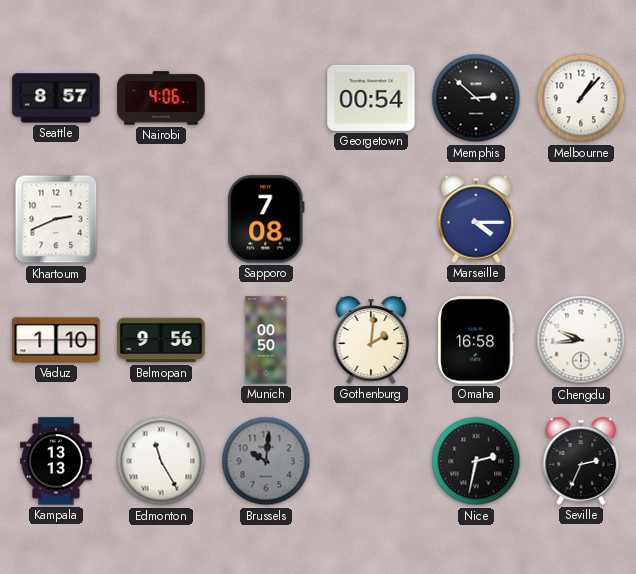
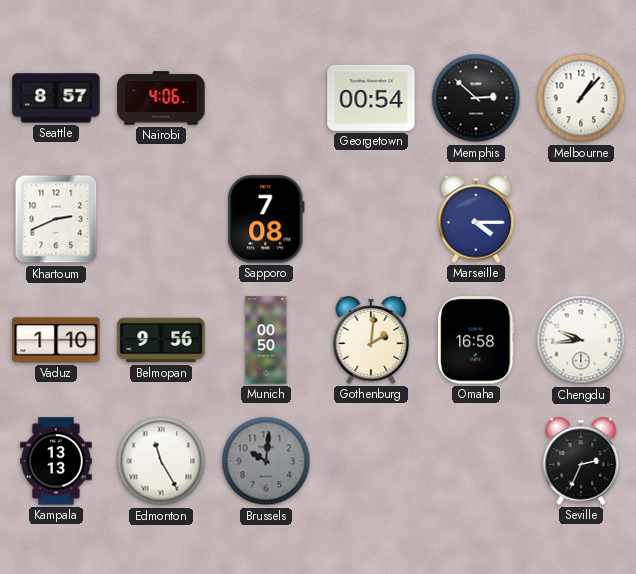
Nice: 2:32 -> none
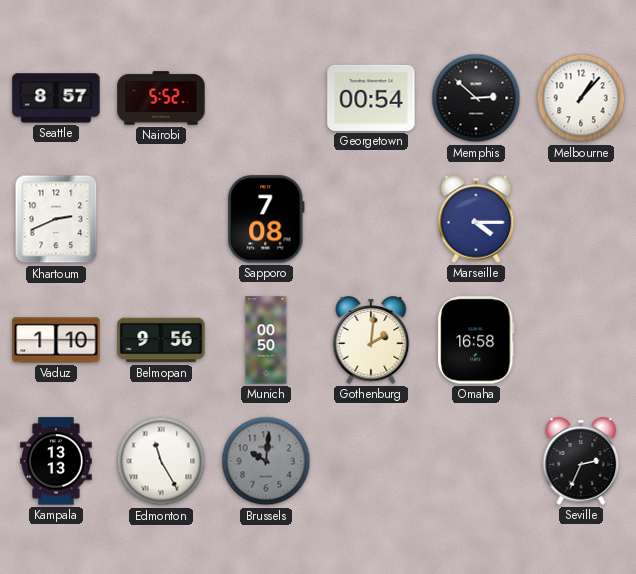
Nairobi: 4:06 -> 5:52
Chengdu: 9:44 -> none
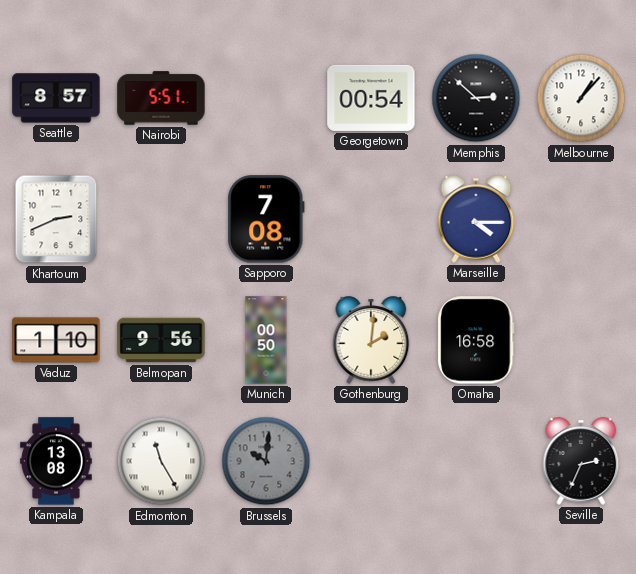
Nairobi: 5:52 -> 5:51
Kampala: 13:13 -> 13:08
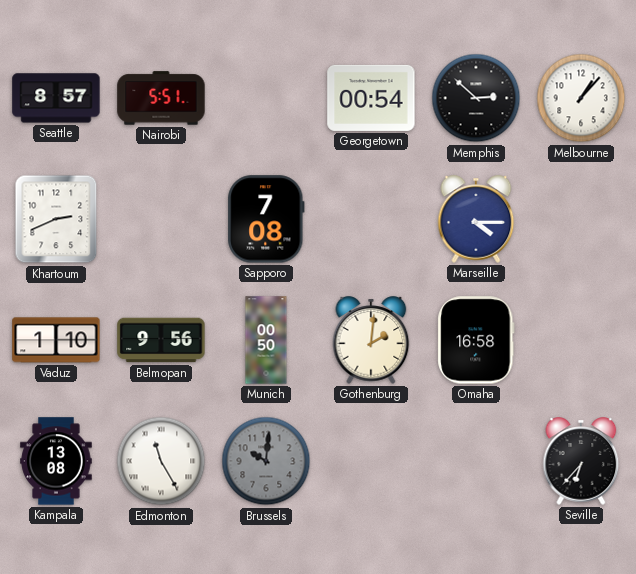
Seville: 2:34 -> 6:37
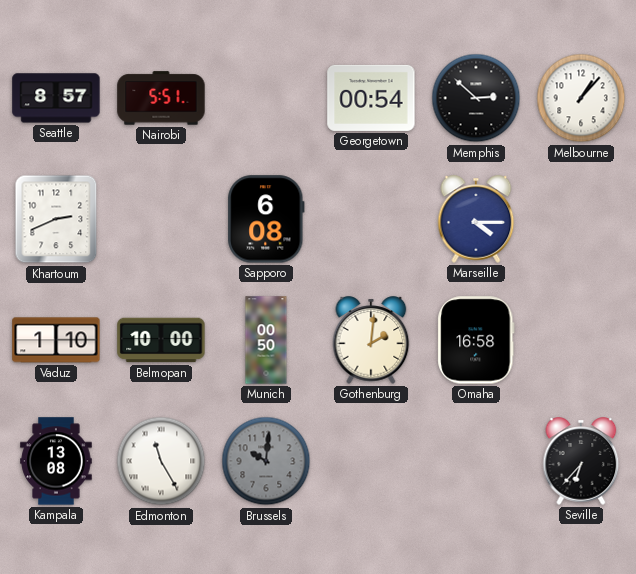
Sapporo: 7:08 -> 6:08
Belmopan: 9:56 -> 10:00
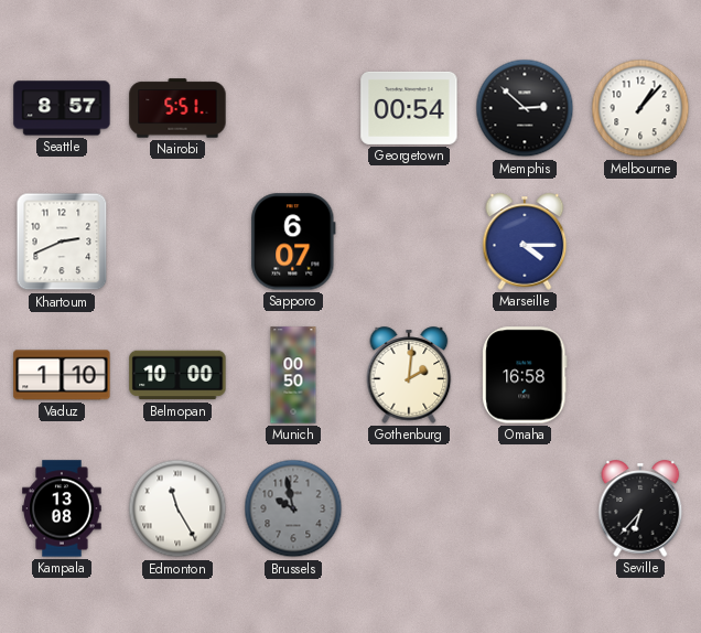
Sapporo: 6:08 -> 6:07
Brussels: 10:01 -> 9:58
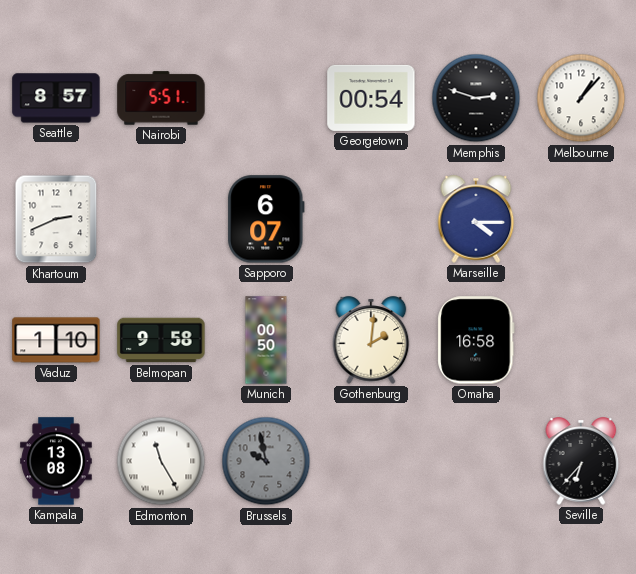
Memphis: 2:52 -> 2:48
Belmopan: 10:00 -> 9:58
